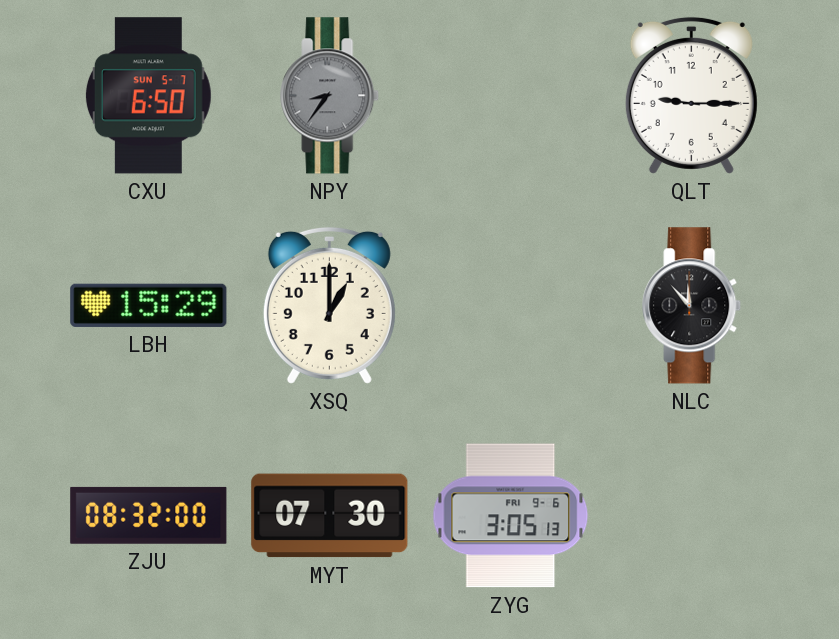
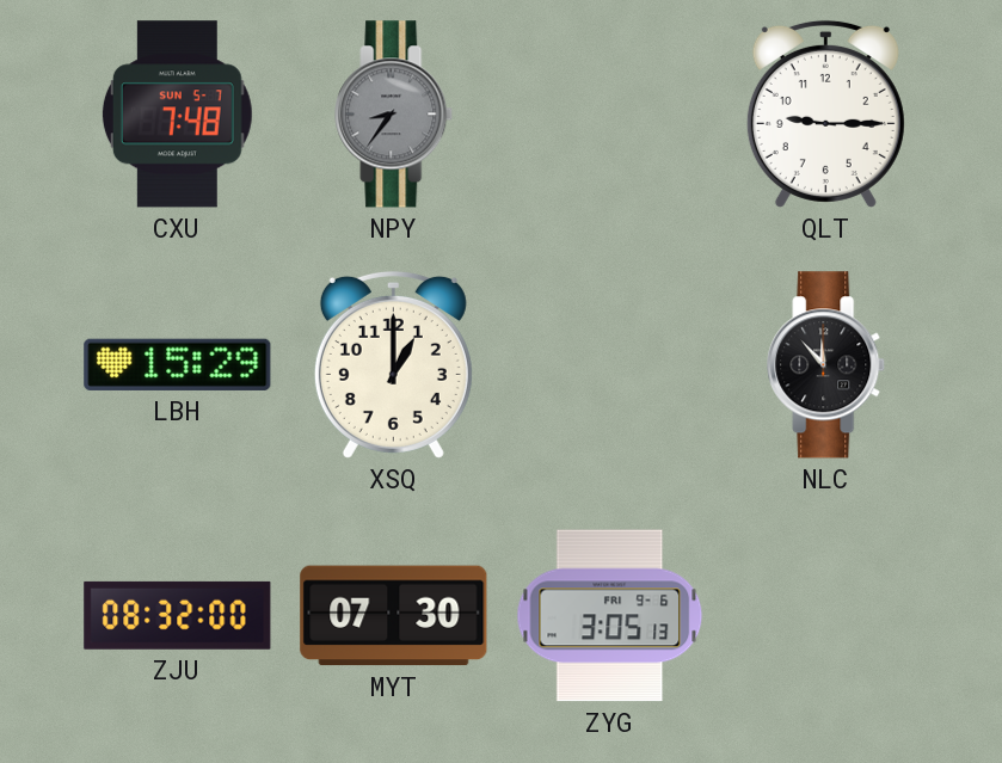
CXU: 6:50 -> 7:48
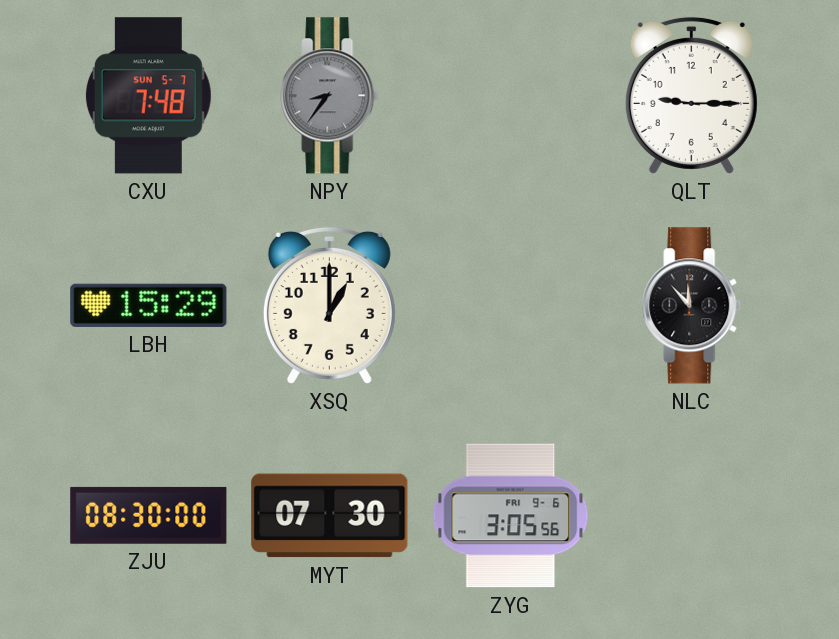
ZJU: 08:32 -> 08:30
ZYG: 3:05:13 -> 3:05:56
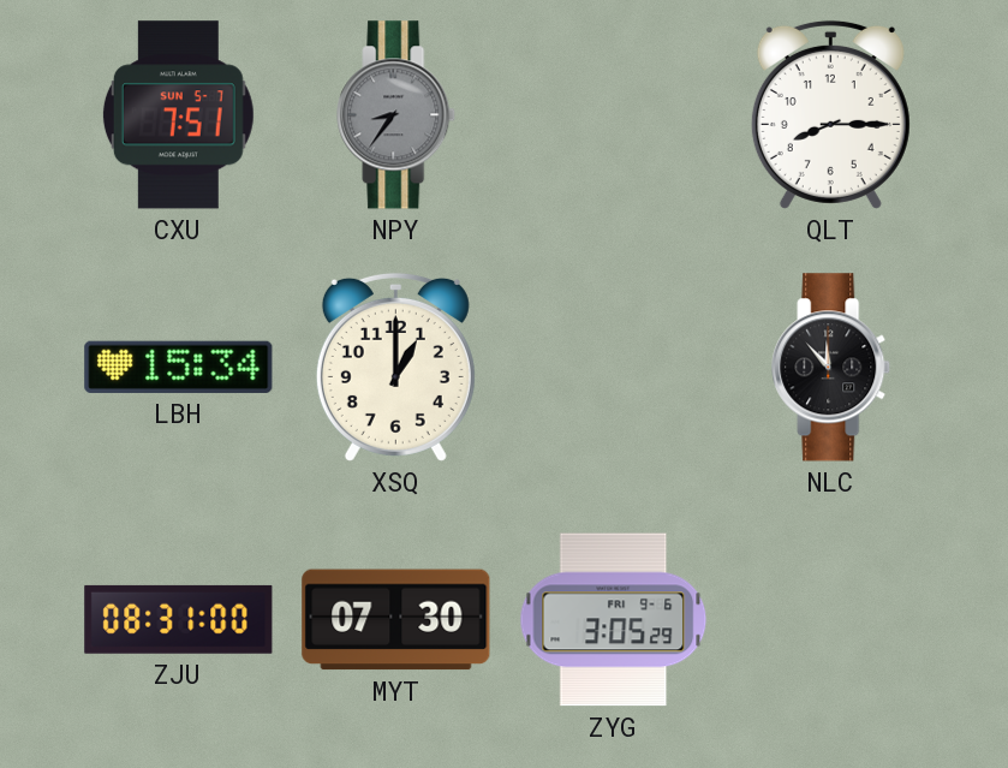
CXU: 7:48 -> 7:51
QLT: 9:15 -> 8:15
LBH: 15:29 -> 15:34
ZJU: 08:30 -> 08:31
ZYG: 3:05:56 -> 3:05:29
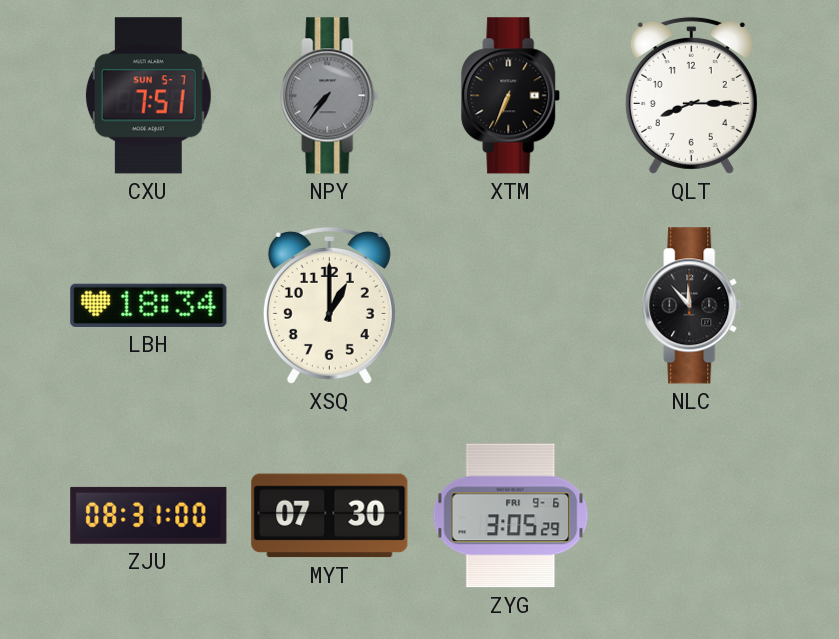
NPY: 8:36 -> 7:36
XTM: none -> 6:34
LBH: 15:34 -> 18:34
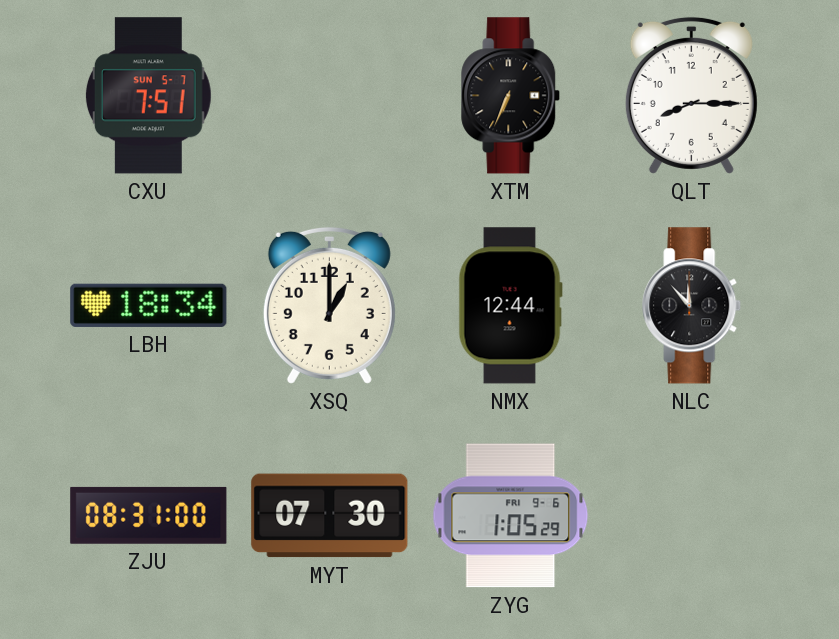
NPY: 7:36 -> none
NMX: none -> 12:44
ZYG: 3:05 -> 1:05
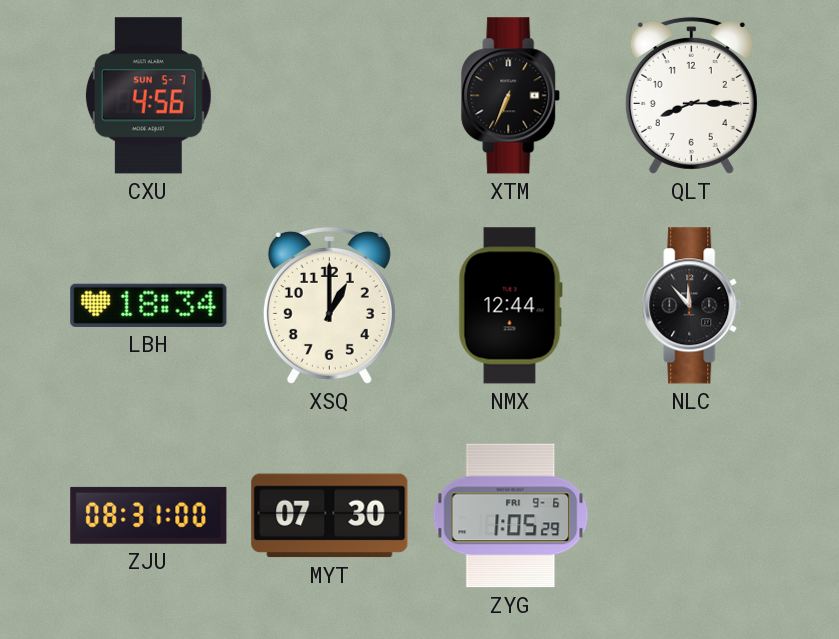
CXU: 7:51 -> 4:56
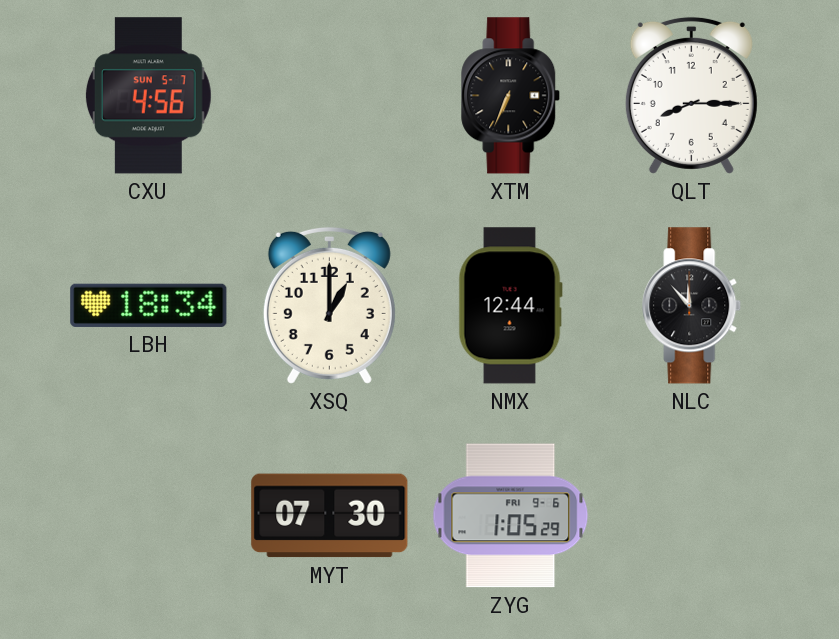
ZJU: 08:31 -> none
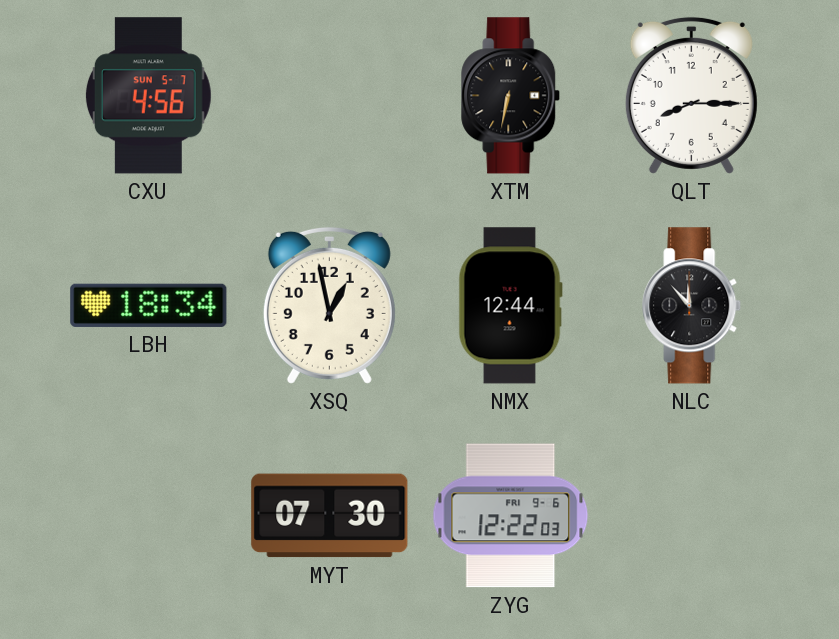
XTM: 6:34 -> 6:32
XSQ: 1:00 -> 12:58
ZYG: 1:05 -> 12:22
